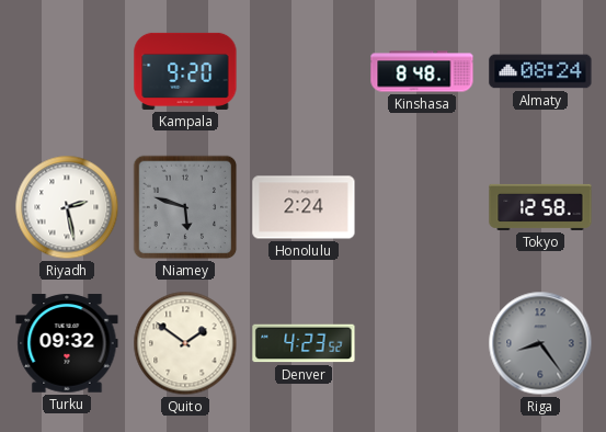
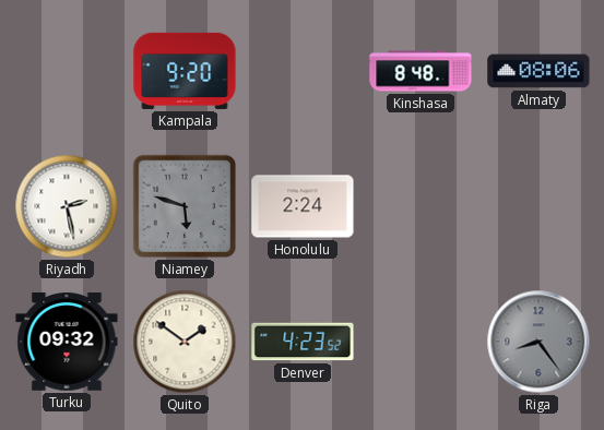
Almaty: 08:24 -> 08:06
Tokyo: 12:58 -> none
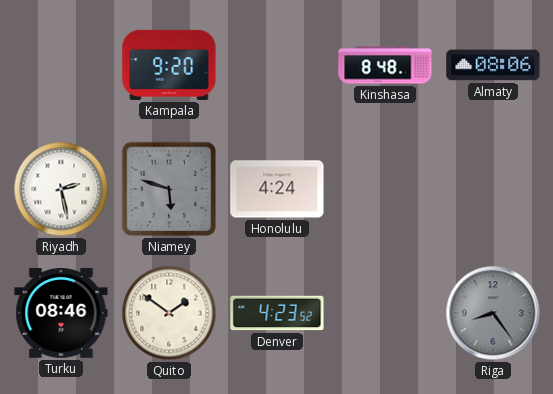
Honolulu: 2:24 -> 4:24
Turku: 09:32 -> 08:46
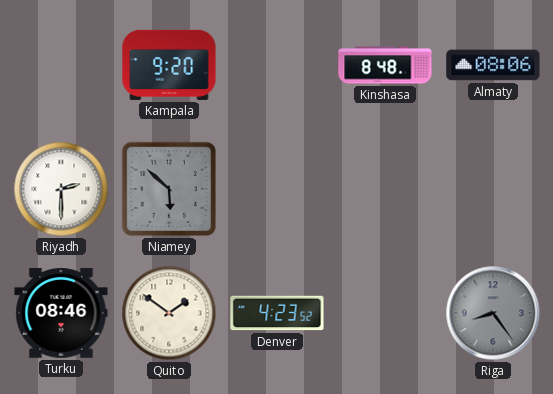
Riyadh: 2:28 -> 2:30
Niamey: 5:48 -> 5:52
Honolulu: 4:24 -> none
